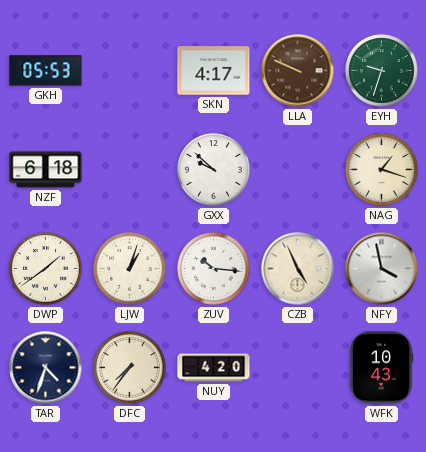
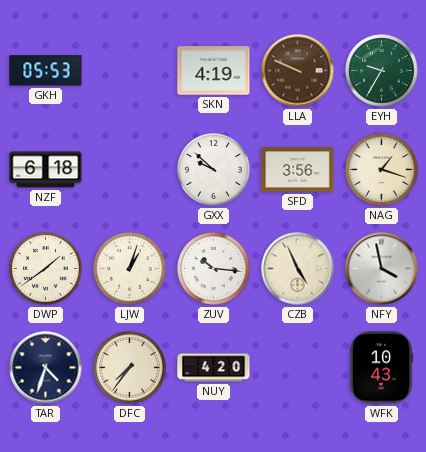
SKN: 4:17 -> 4:19
EYH: 9:33 -> 9:35
SFD: none -> 3:56
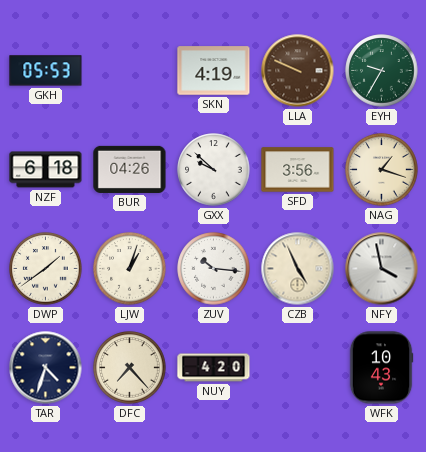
BUR: none -> 04:26
DFC: 7:36 -> 7:23
